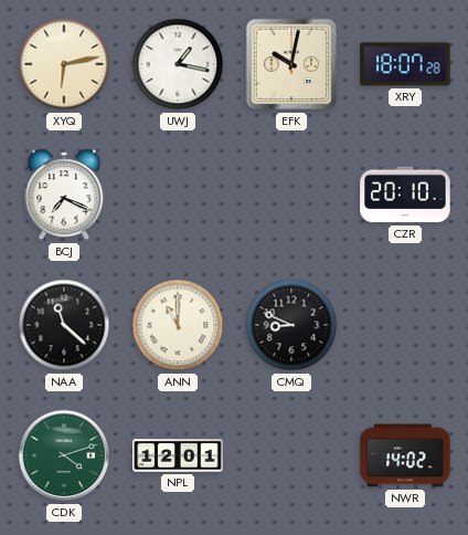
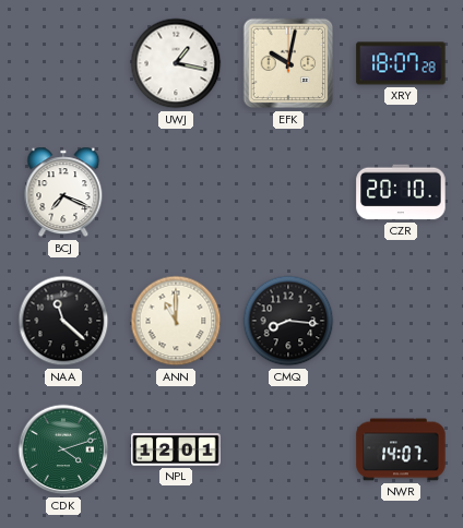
XYQ: 6:13 -> none
CMQ: 8:49 -> 8:16
NWR: 14:02 -> 14:07
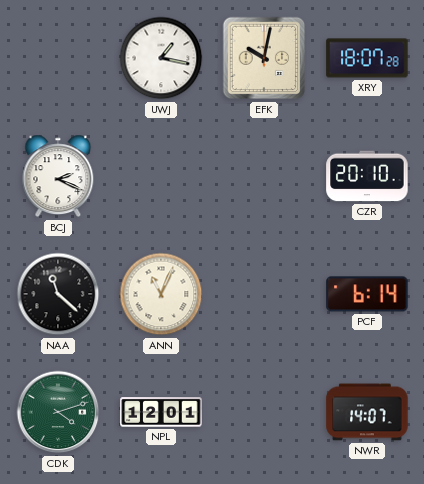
BCJ: 7:19 -> 2:19
ANN: 11:00 -> 11:04
CMQ: 8:16 -> none
PCF: none -> 6:14
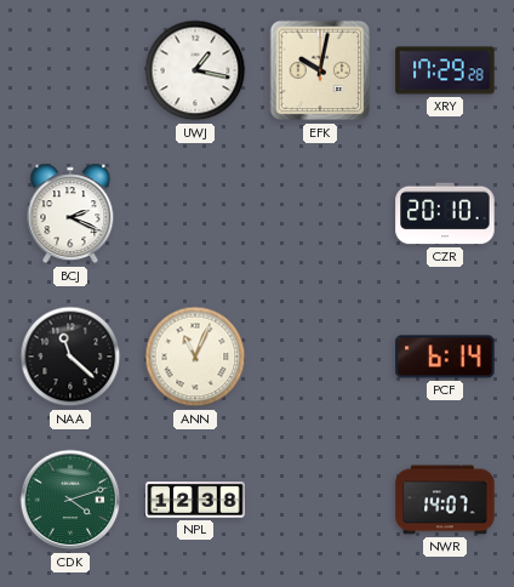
XRY: 18:07 -> 17:29
NPL: 12:01 -> 12:38
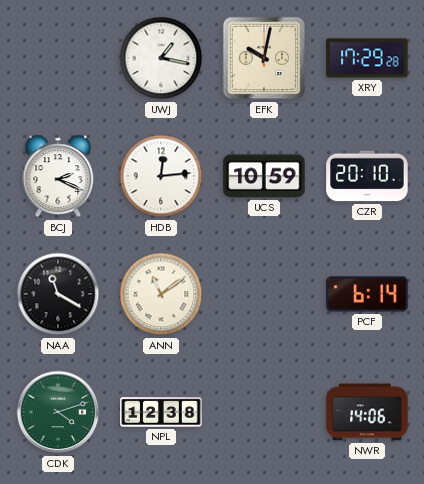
HDB: none -> 12:14
UCS: none -> 10:59
NAA: 11:22 -> 11:20
ANN: 11:04 -> 11:09
NWR: 14:07 -> 14:06
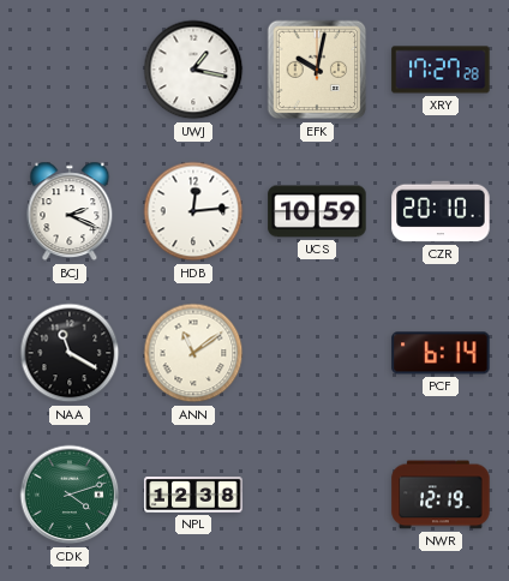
XRY: 17:29 -> 17:27
NWR: 14:06 -> 12:19
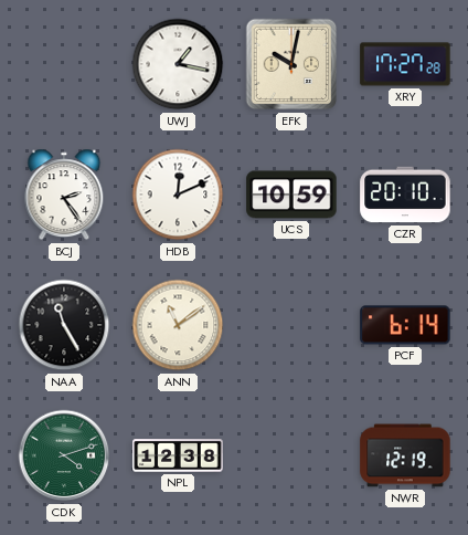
BCJ: 2:19 -> 2:24
HDB: 12:14 -> 12:11
NAA: 11:20 -> 11:25
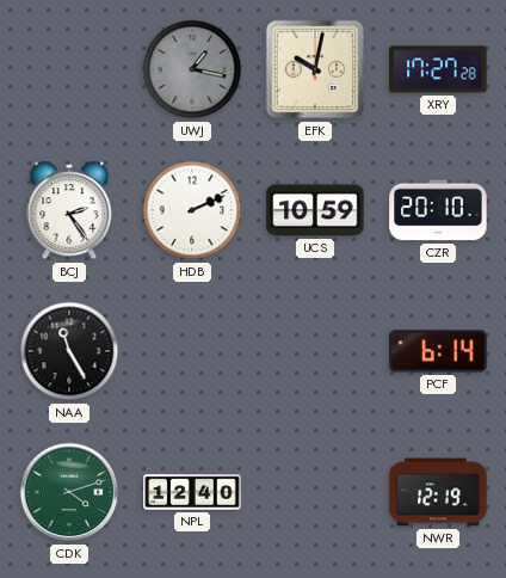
UWJ dial: white -> grey
HDB: 12:11 -> 2:11
ANN: 11:09 -> none
NPL: 12:38 -> 12:40
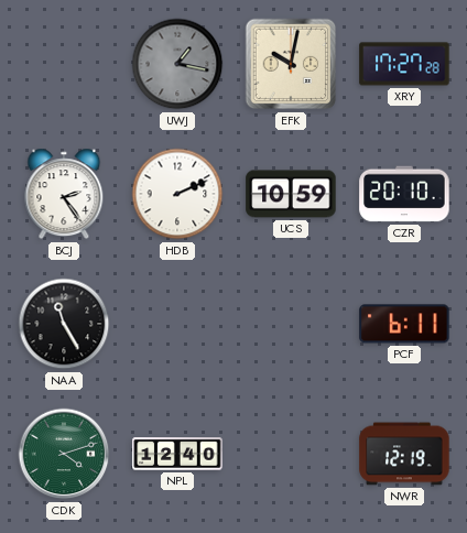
PCF: 6:14 -> 6:11
